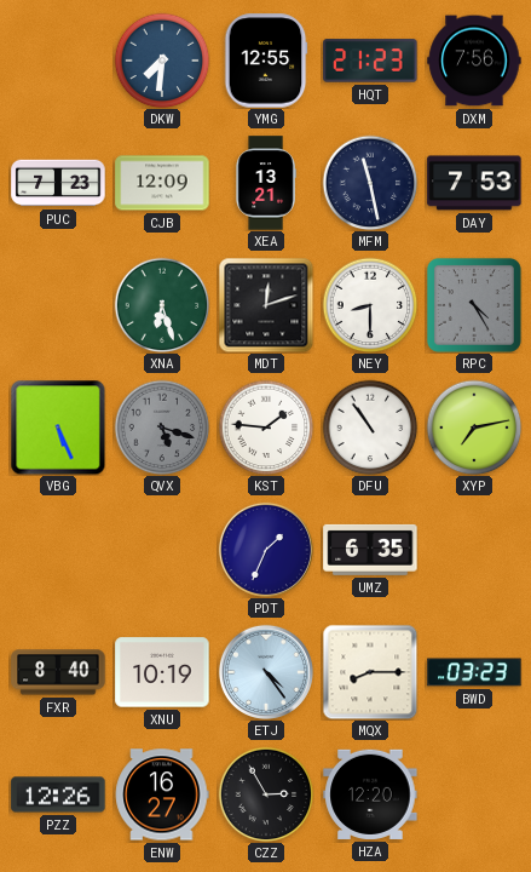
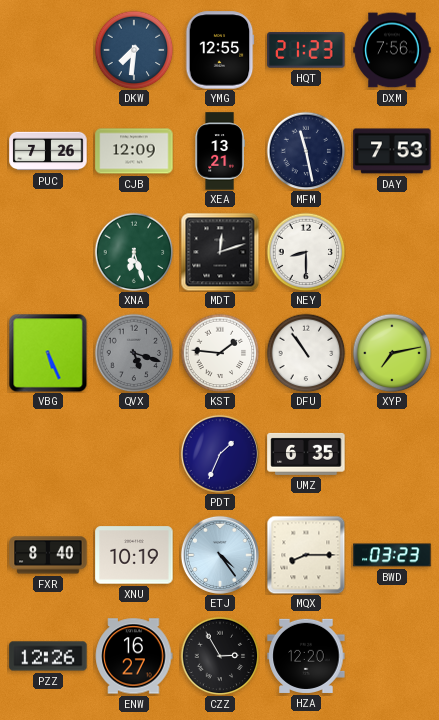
PUC: 7:23 -> 7:26
RPC: 4:25 -> none
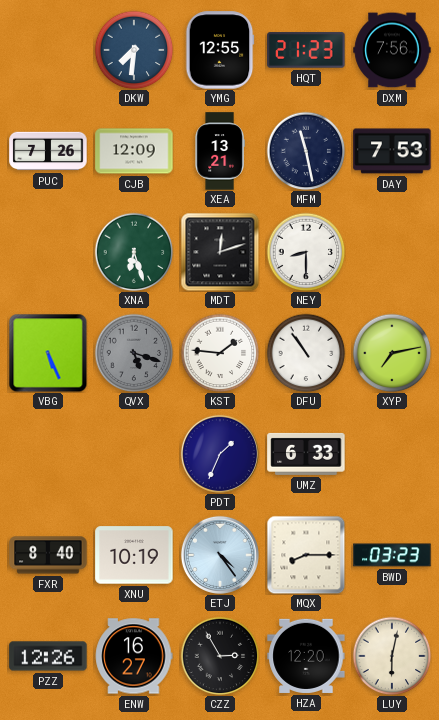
UMZ: 6:35 -> 6:33
LUY: none -> 6:02
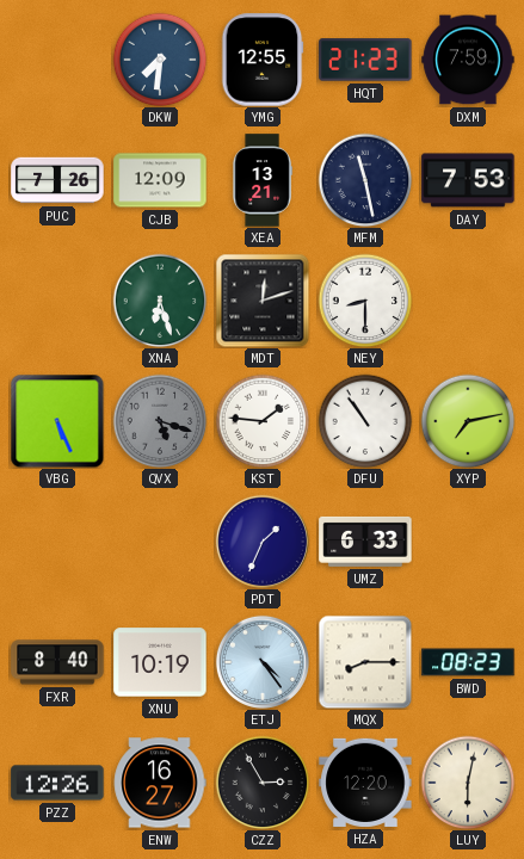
DXM: 7:56 -> 7:59
BWD: 03:23 -> 08:23
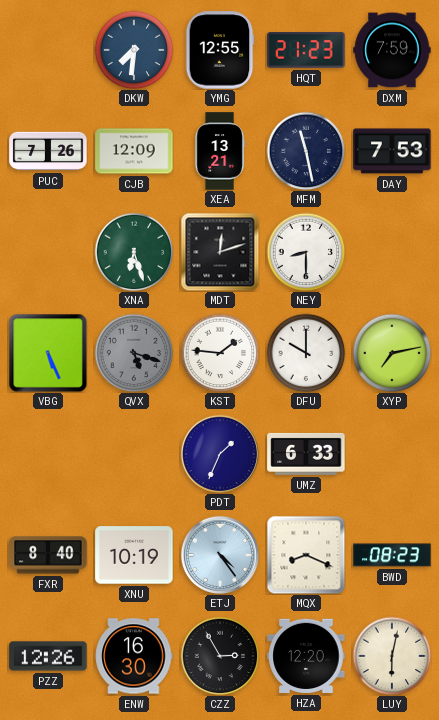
DFU: 10:54 -> 10:00
MQX: 8:15 -> 8:19
ENW: 16:27 -> 16:30
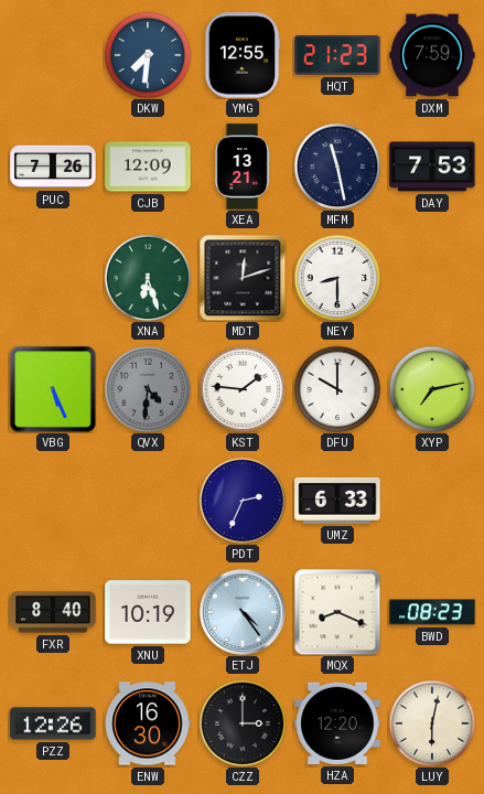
QVX: 5:18 -> 4:31
PDT: 1:34 -> 2:34
CZZ: 2:55 -> 3:00
